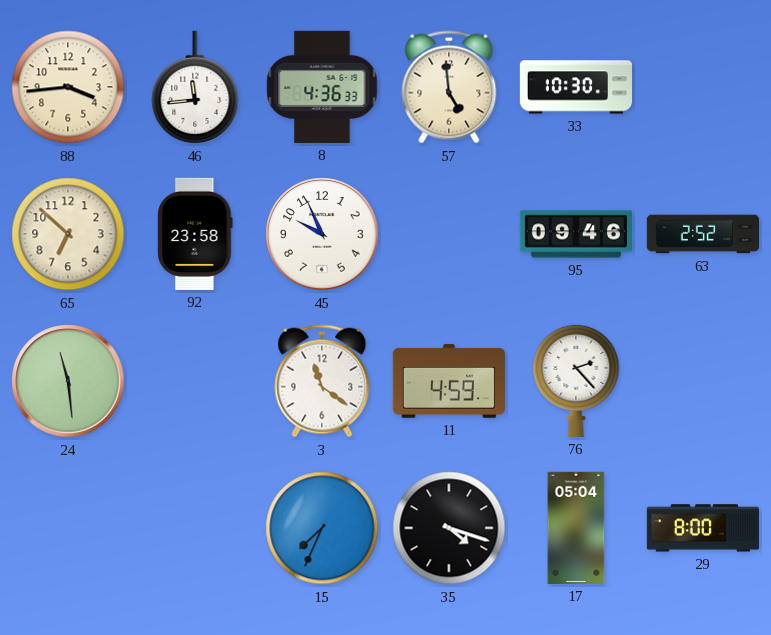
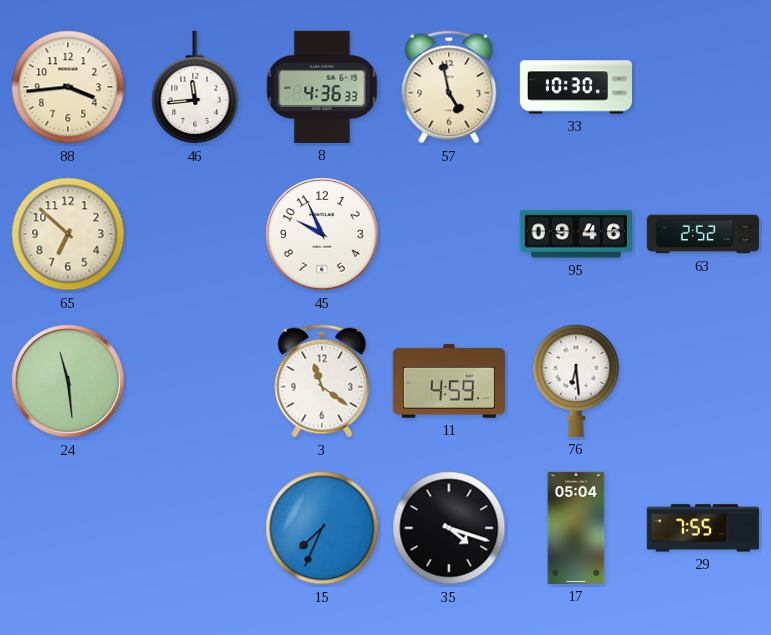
57: 4:59 -> 4:58
92: 23:58 -> none
76: 2:23 -> 6:29
29: 8:00 -> 7:55
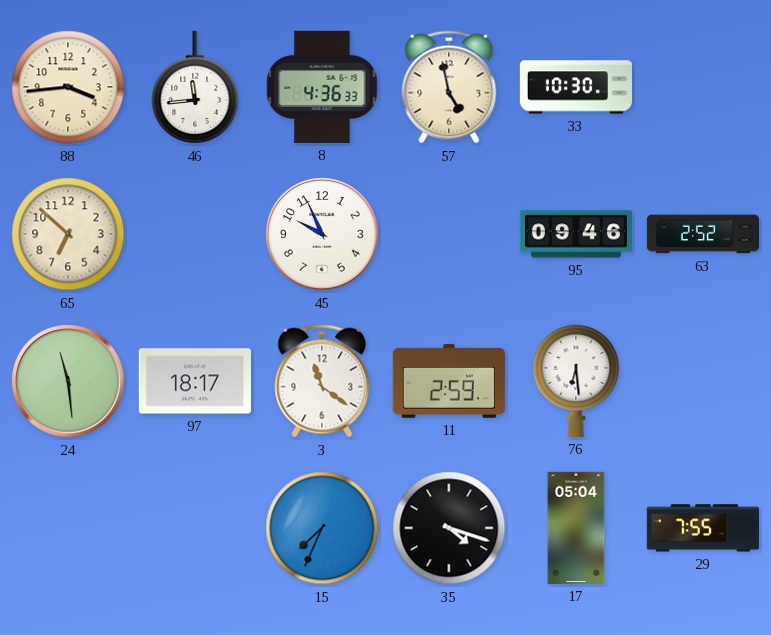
97: none -> 18:17
11: 4:59 -> 2:59
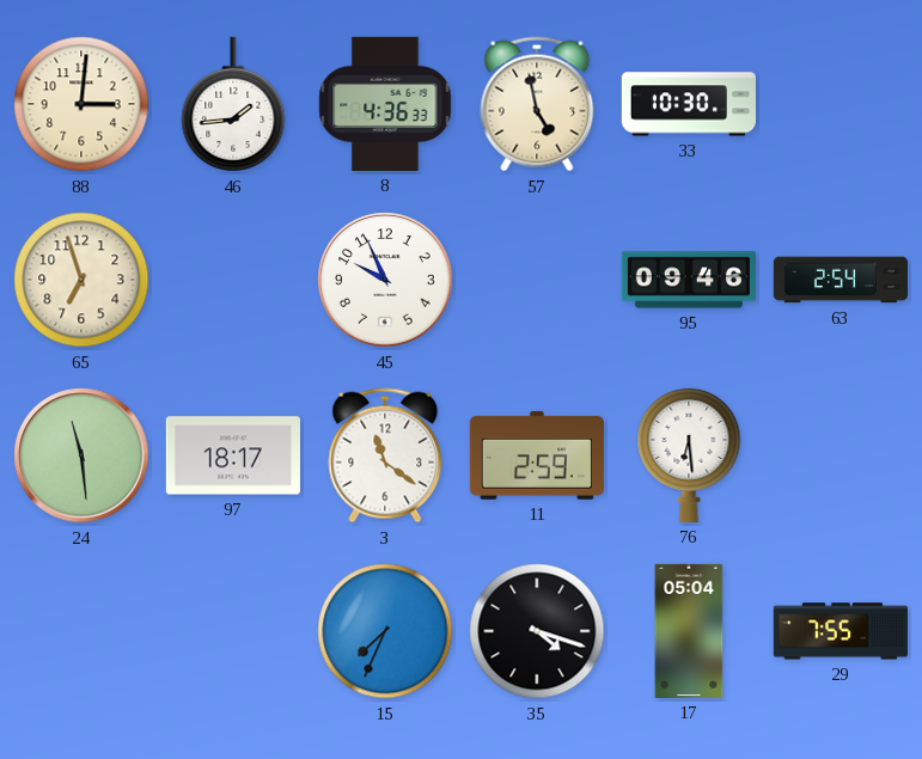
88: 3:44 -> 3:01
46: 11:44 -> 1:44
65: 6:52 -> 6:57
63: 2:52 -> 2:54
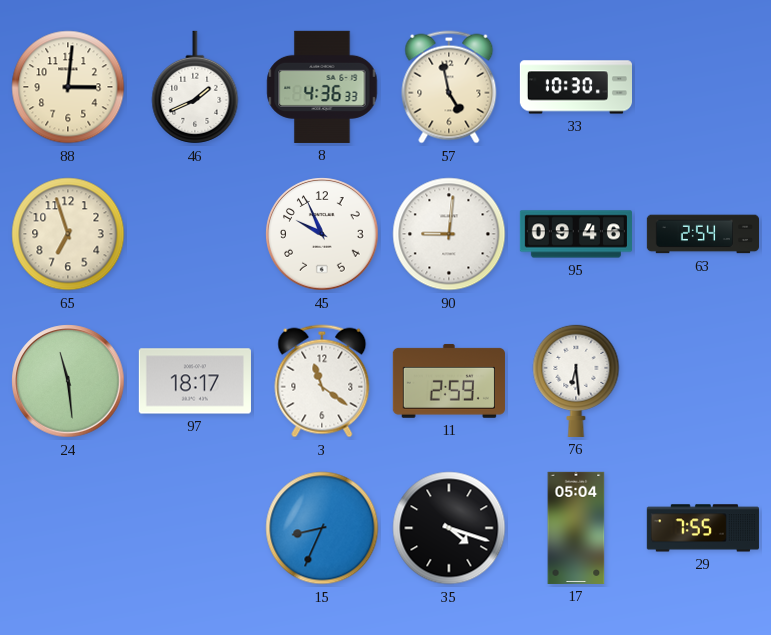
46: 1:44 -> 1:41
90: none -> 9:01
15: 7:34 -> 8:34
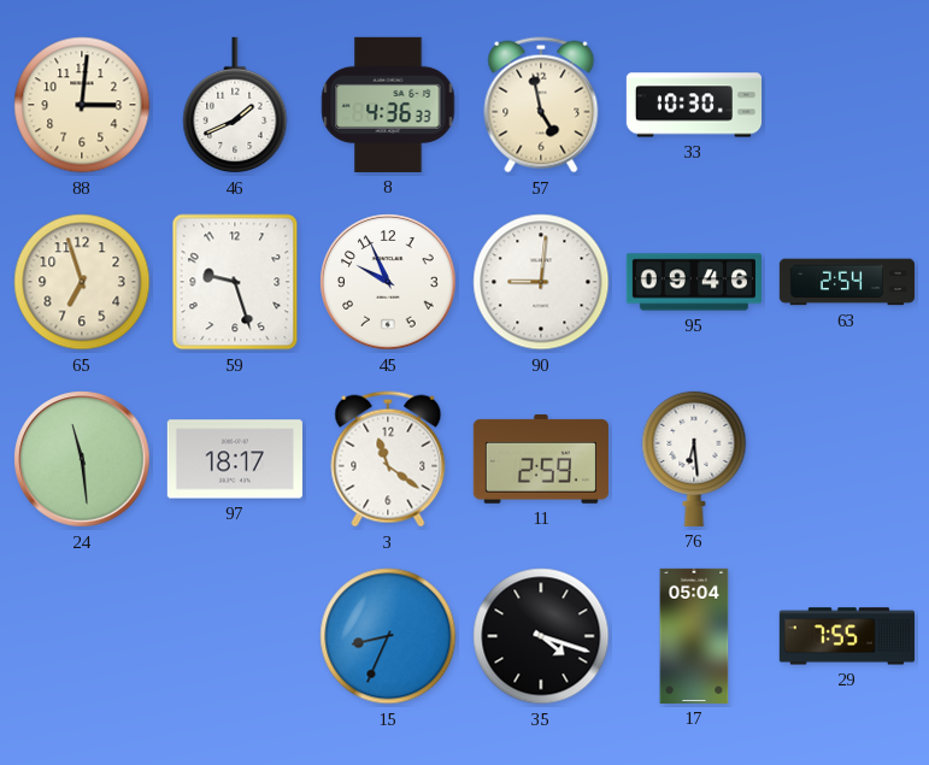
59: none -> 9:27
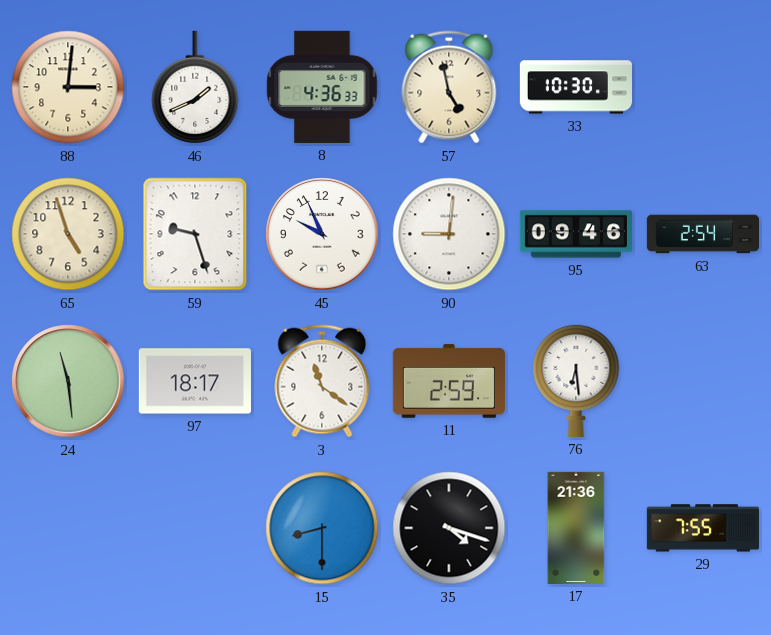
65: 6:57 -> 4:57
15: 8:34 -> 8:30
17: 05:04 -> 21:36
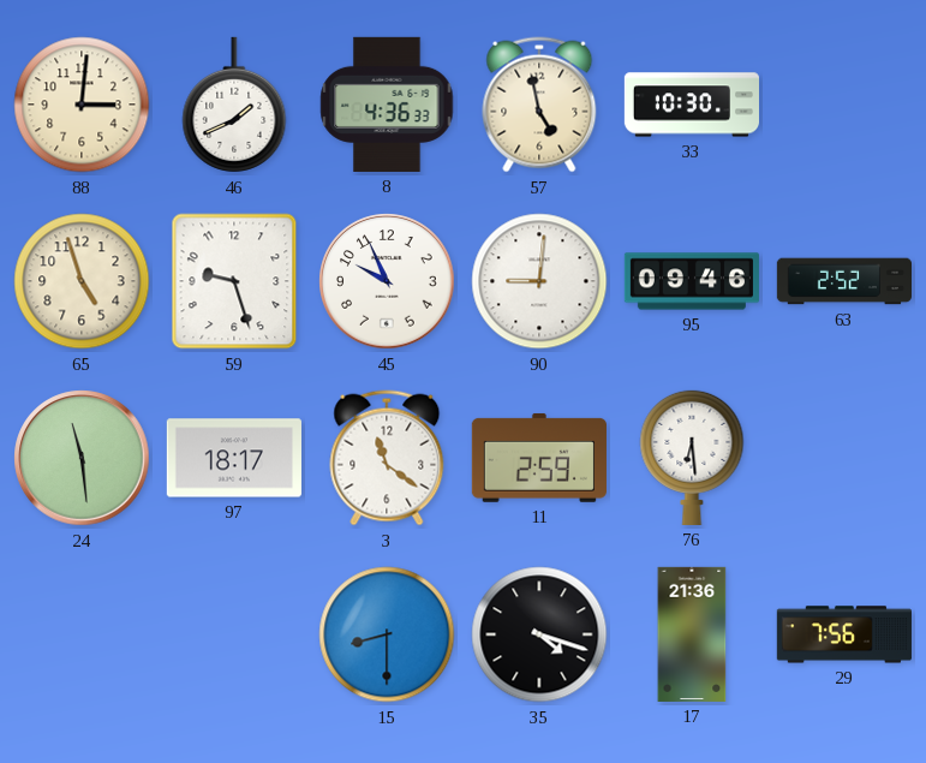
63: 2:54 -> 2:52
29: 7:55 -> 7:56
